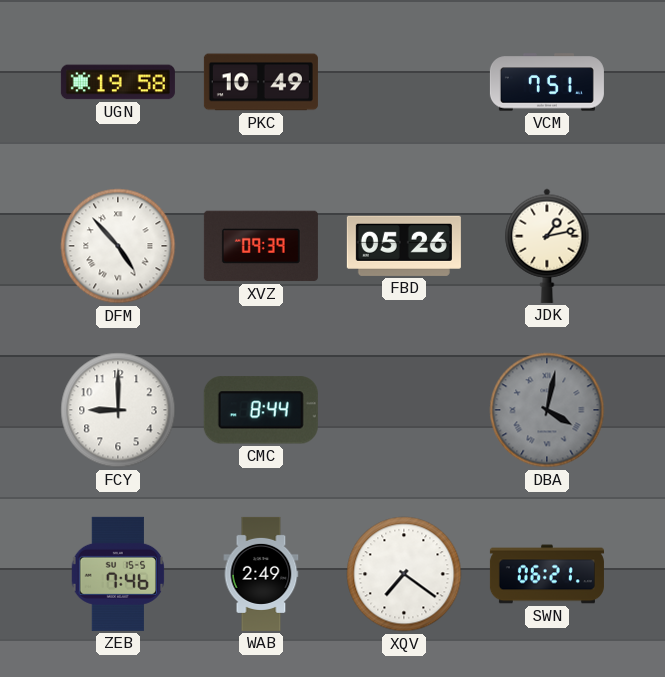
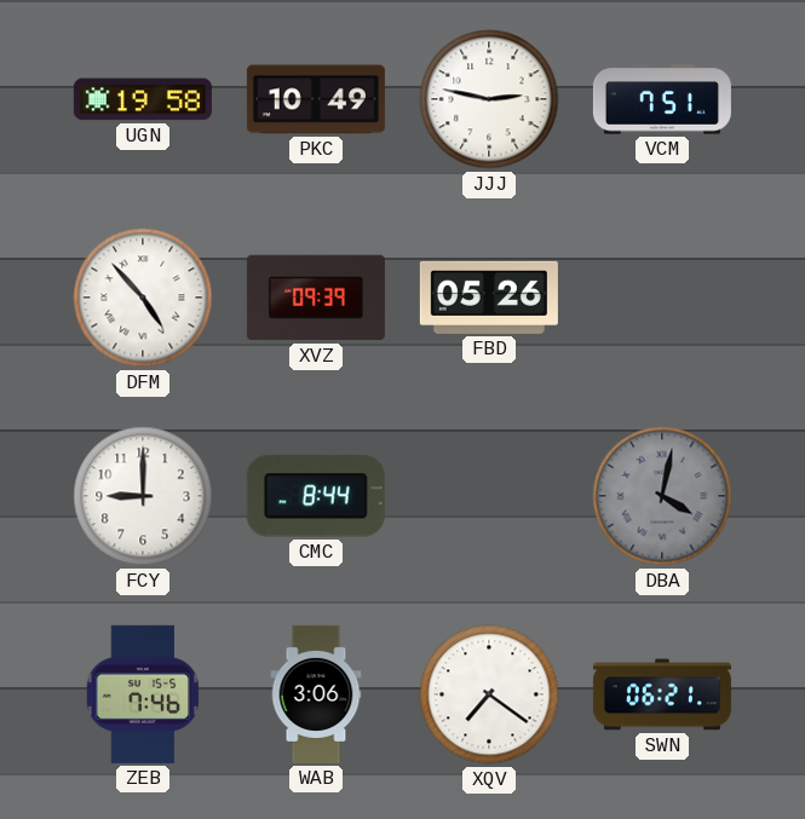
JJJ: none -> 2:47
JDK: 1:13 -> none
WAB: 2:49 -> 3:06
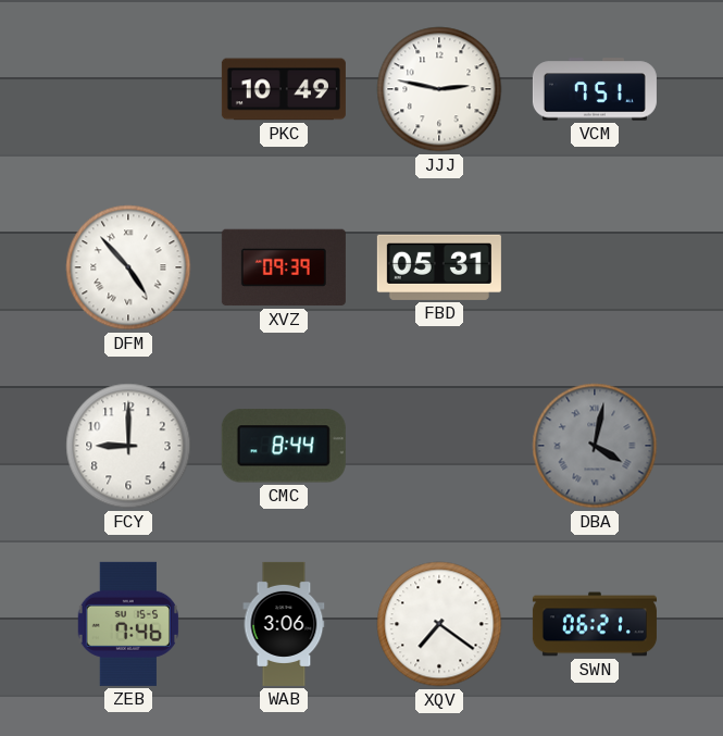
UGN: 19:58 -> none
FBD: 05:26 -> 05:31
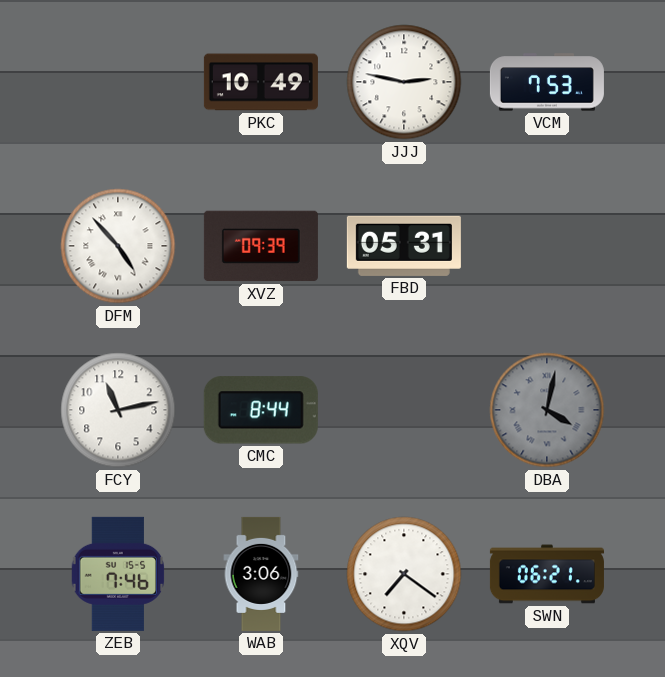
VCM: 7:51 -> 7:53
FCY: 9:00 -> 11:13
